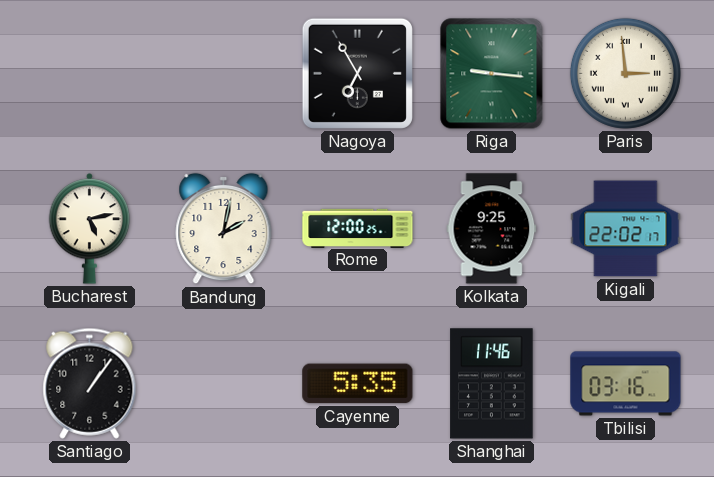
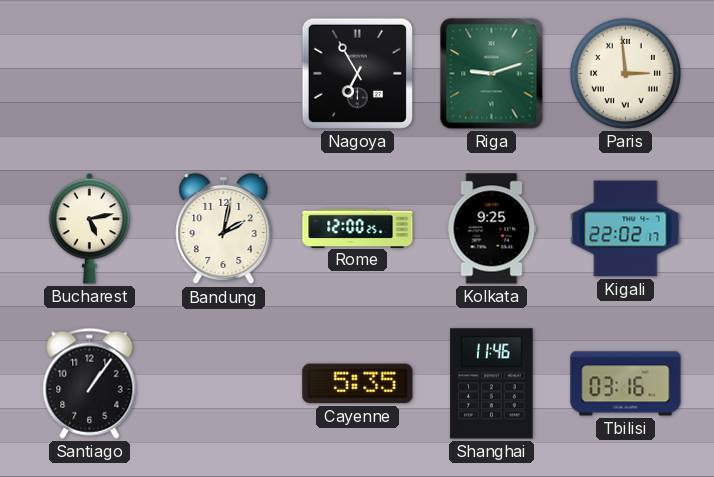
Riga: 9:16 -> 9:12
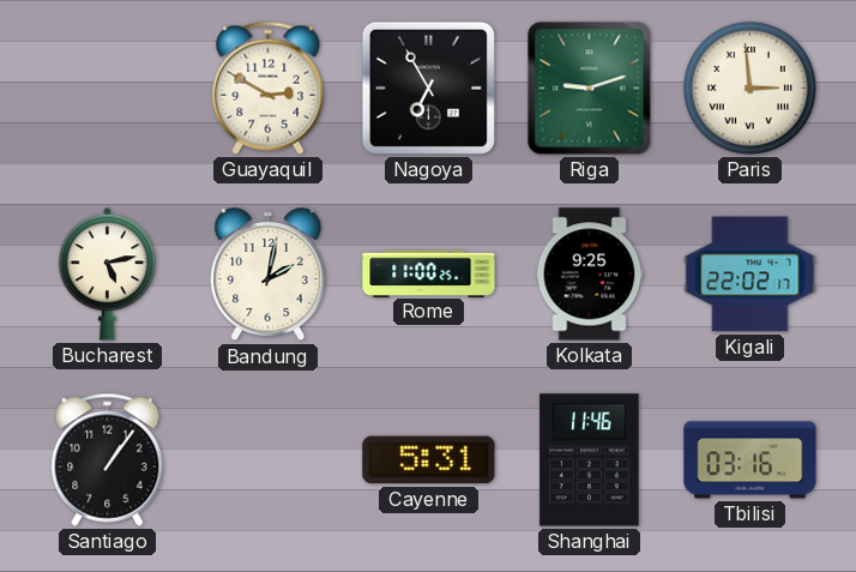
Guayaquil: none -> 2:50
Rome: 12:00 -> 11:00
Cayenne: 5:35 -> 5:31
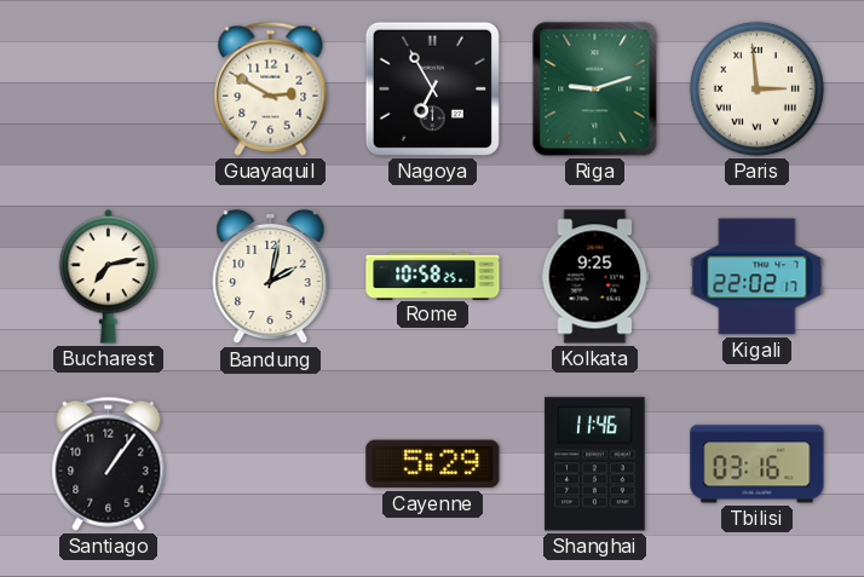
Bucharest: 5:13 -> 7:13
Rome: 11:00 -> 10:58
Cayenne: 5:31 -> 5:29
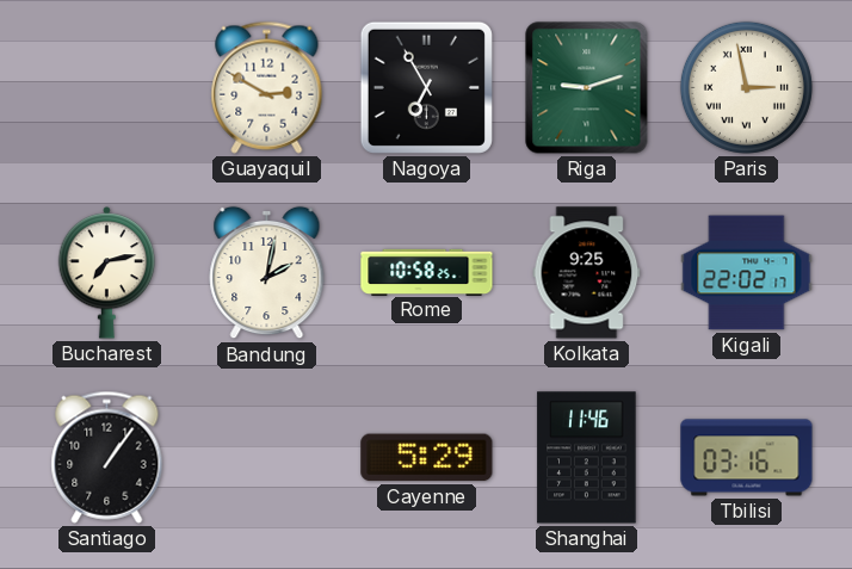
Paris: 2:59 -> 2:58
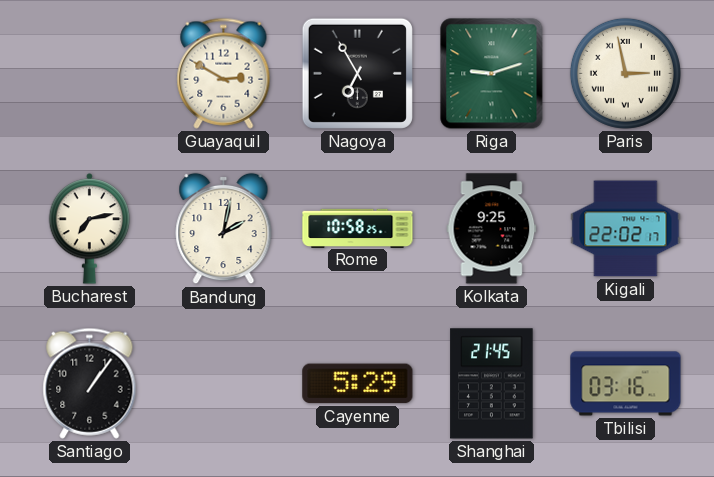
Shanghai: 11:46 -> 21:45
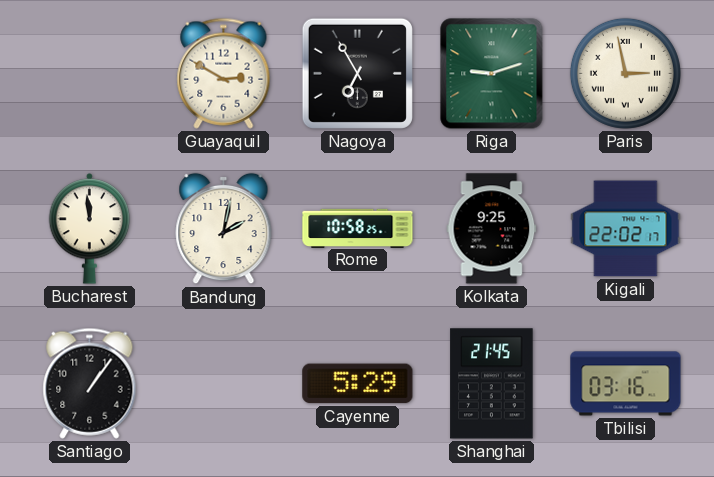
Bucharest: 7:13 -> 11:59
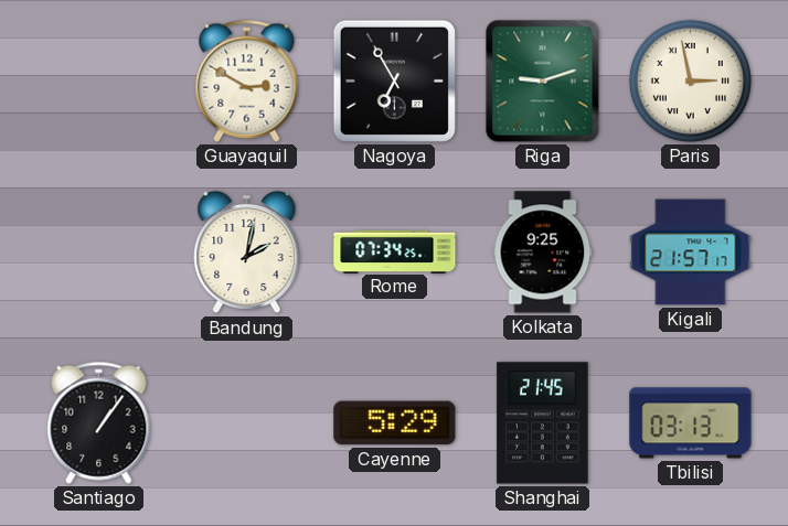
Bucharest: 11:59 -> none
Rome: 10:58 -> 07:34
Kigali: 22:02 -> 21:57
Tbilisi: 03:16 -> 03:13
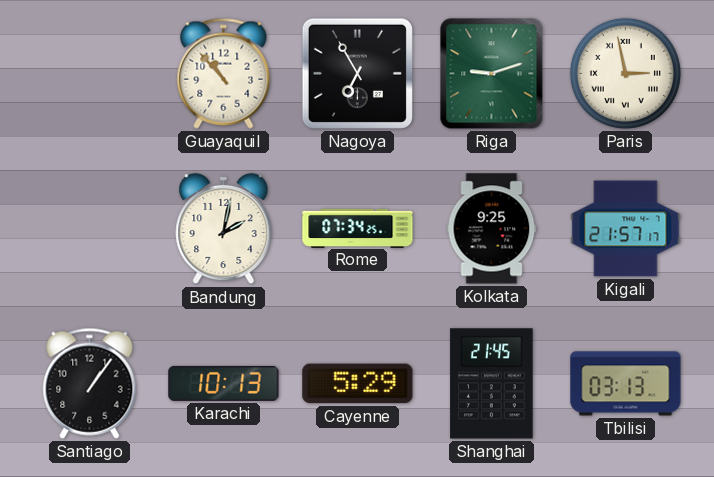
Guayaquil: 2:50 -> 10:53
Karachi: none -> 10:13
